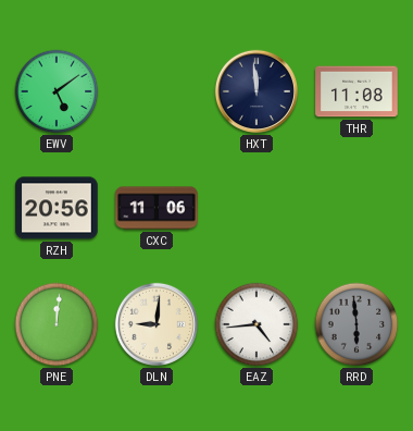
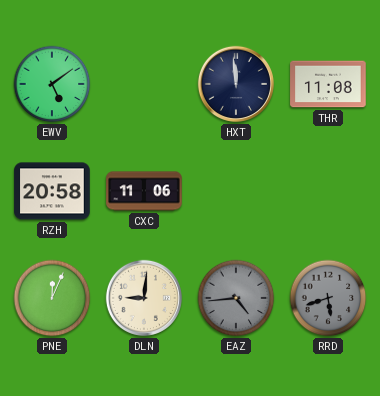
RZH: 20:56 -> 20:58
PNE: 12:01 -> 12:04
EAZ dial: white -> grey
RRD: 5:59 -> 5:42
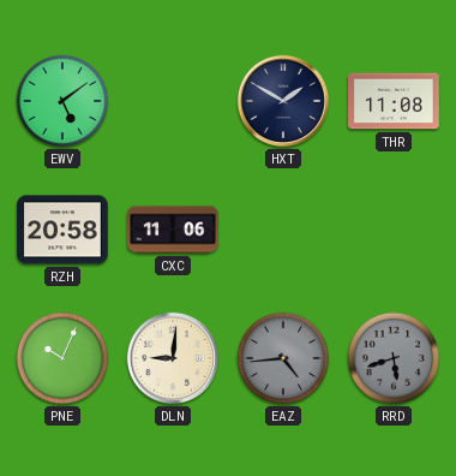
HXT: 11:59 -> 1:50
PNE: 12:04 -> 10:04
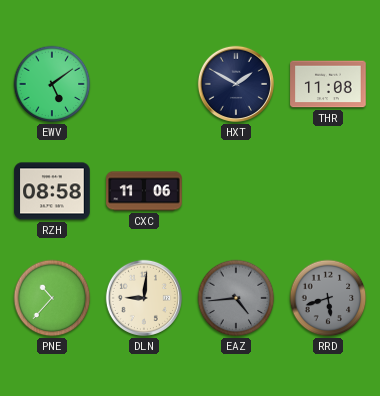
RZH: 20:58 -> 08:58
PNE: 10:04 -> 10:37
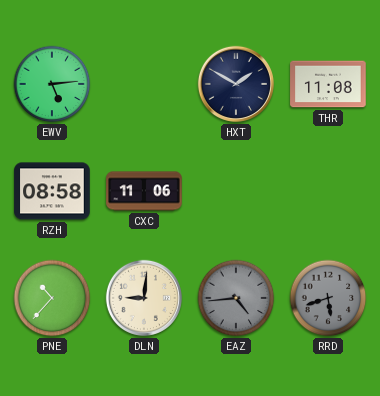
EWV: 5:09 -> 5:14
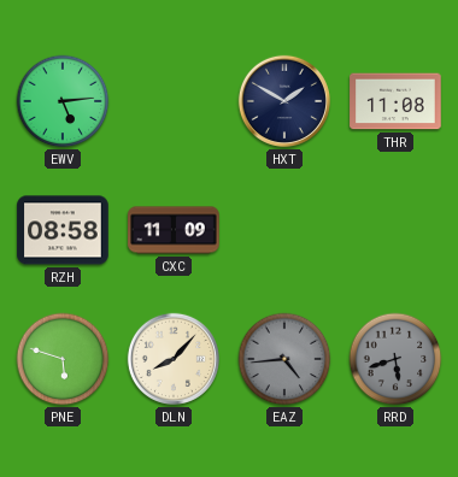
CXC: 11:06 -> 11:09
PNE: 10:37 -> 5:48
DLN: 9:01 -> 8:07
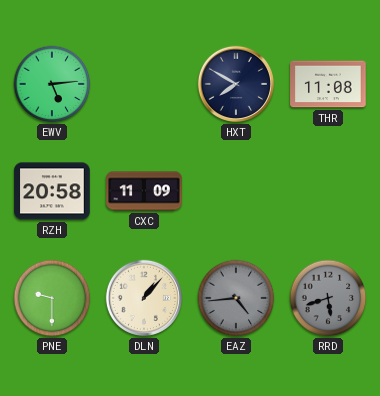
HXT: 1:50 -> 7:50
RZH: 08:58 -> 20:58
PNE: 5:48 -> 9:30
DLN: 8:07 -> 1:07
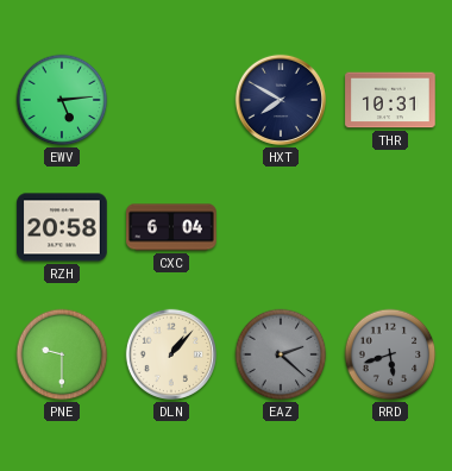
THR: 11:08 -> 10:31
CXC: 11:09 -> 6:04
EAZ: 4:44 -> 2:22
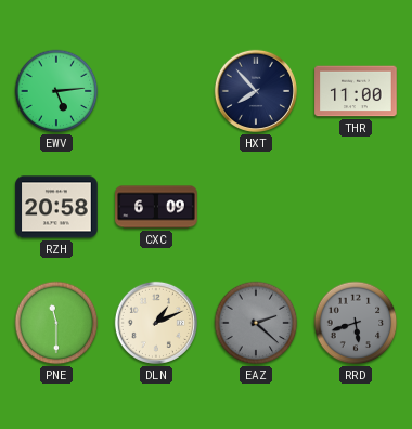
HXT: 7:50 -> 7:53
THR: 10:31 -> 11:00
CXC: 6:04 -> 6:09
PNE: 9:30 -> 11:30
DLN: 1:07 -> 1:11
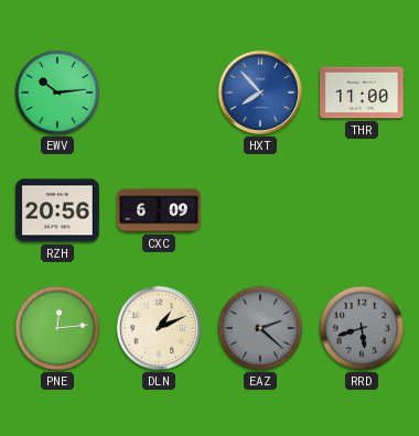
EWV: 5:14 -> 10:14
HXT dial: navy -> blue
RZH: 20:58 -> 20:56
PNE: 11:30 -> 12:14
